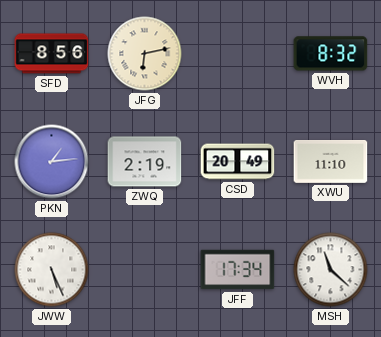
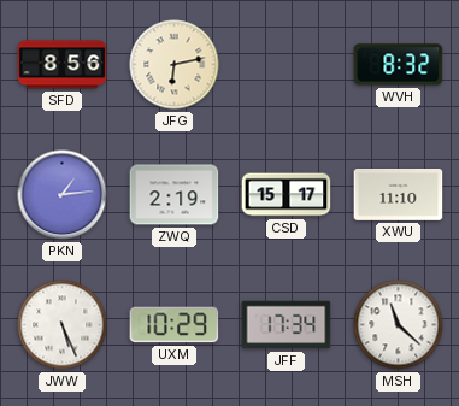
CSD: 20:49 -> 15:17
UXM: none -> 10:29
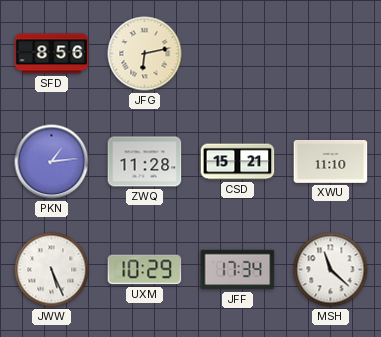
WVH: 8:32 -> none
ZWQ: 2:19 -> 11:28
CSD: 15:17 -> 15:21
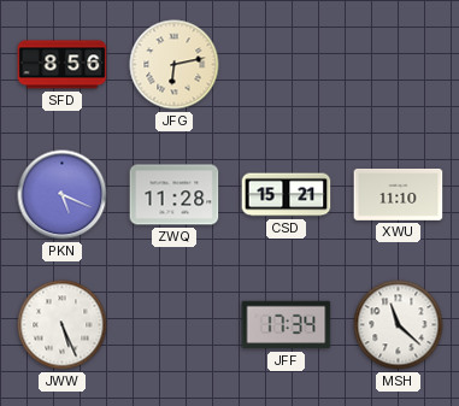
PKN: 1:14 -> 5:19
UXM: 10:29 -> none
